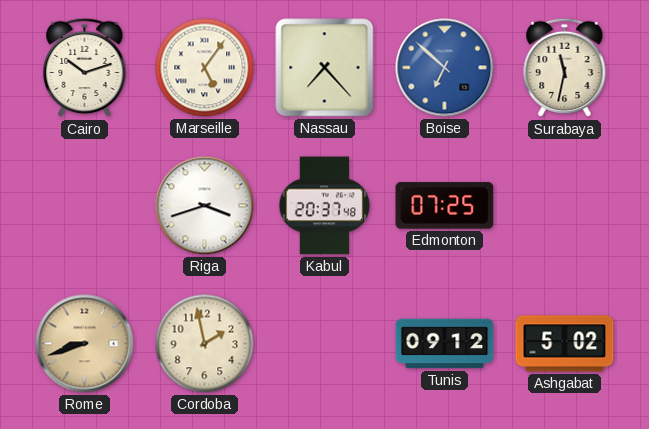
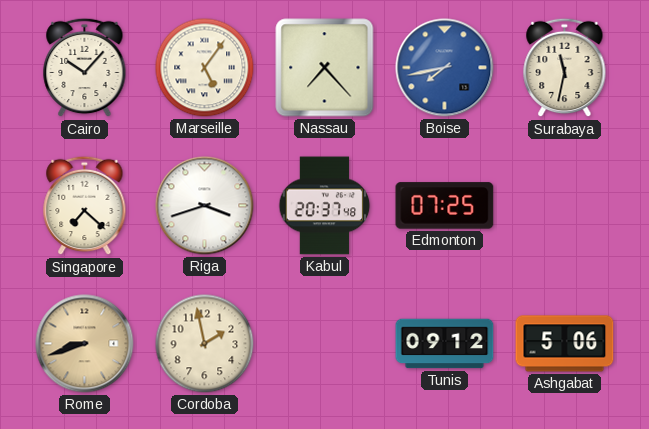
Cairo: 10:12 -> 10:07
Boise: 6:52 -> 7:43
Singapore: none -> 7:22
Ashgabat: 5:02 -> 5:06
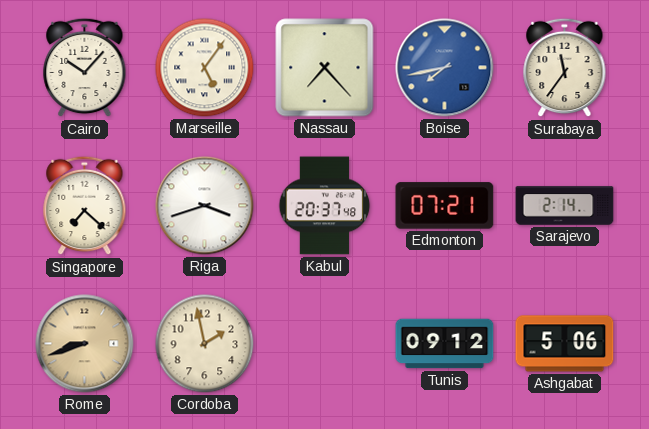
Surabaya: 11:32 -> 11:36
Edmonton: 07:25 -> 07:21
Sarajevo: none -> 2:14
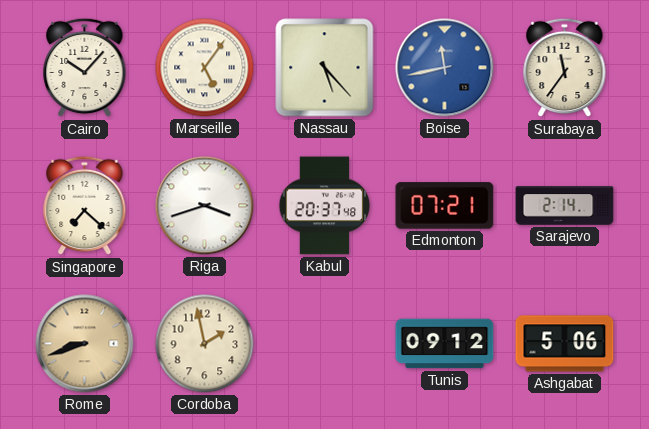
Nassau: 7:23 -> 5:23
Boise: 7:43 -> 11:43
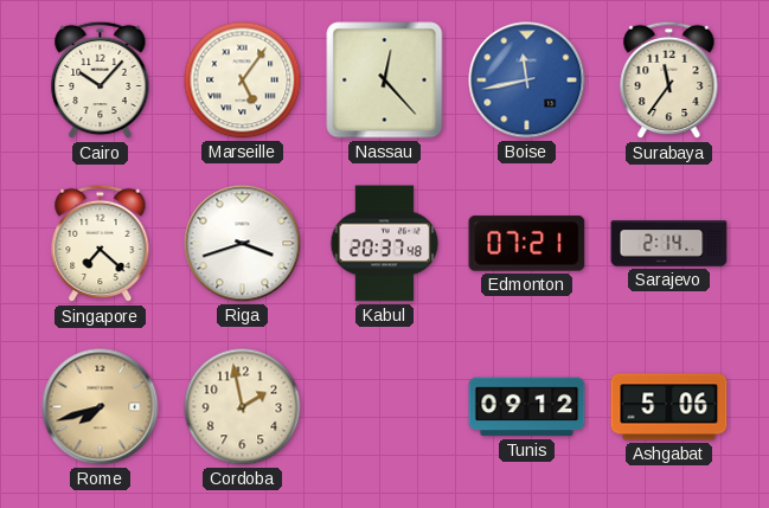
Nassau: 5:23 -> 12:23
Rome: 8:42 -> 7:42
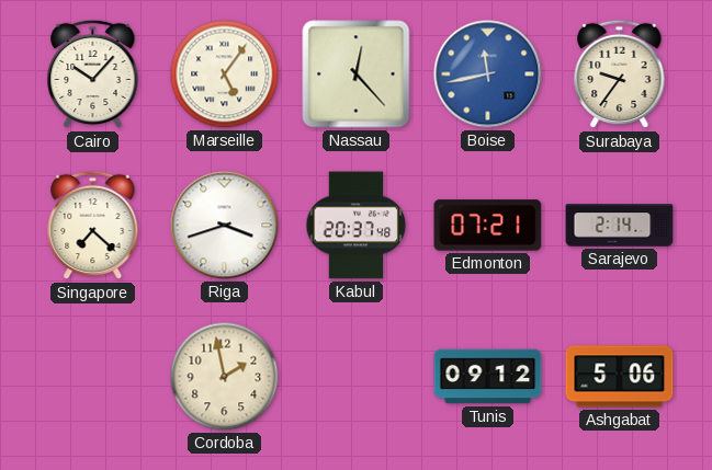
Surabaya: 11:36 -> 9:36
Rome: 7:42 -> none
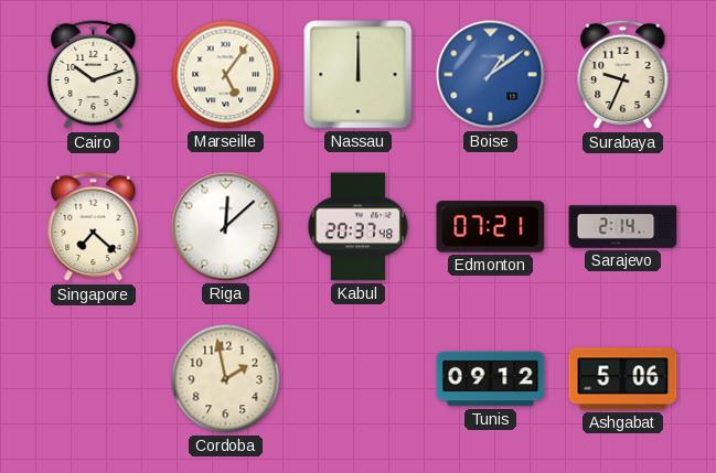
Cairo: 10:07 -> 10:12
Nassau: 12:23 -> 12:00
Boise: 11:43 -> 1:09
Surabaya: 9:36 -> 9:34
Riga: 3:42 -> 12:08
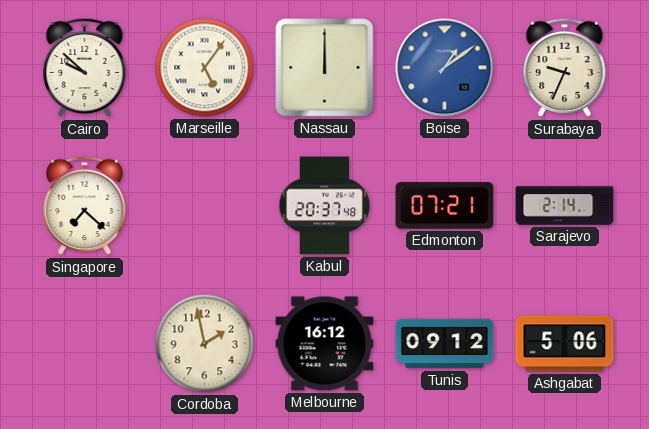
Cairo: 10:12 -> 9:52
Riga: 12:08 -> none
Melbourne: none -> 16:12
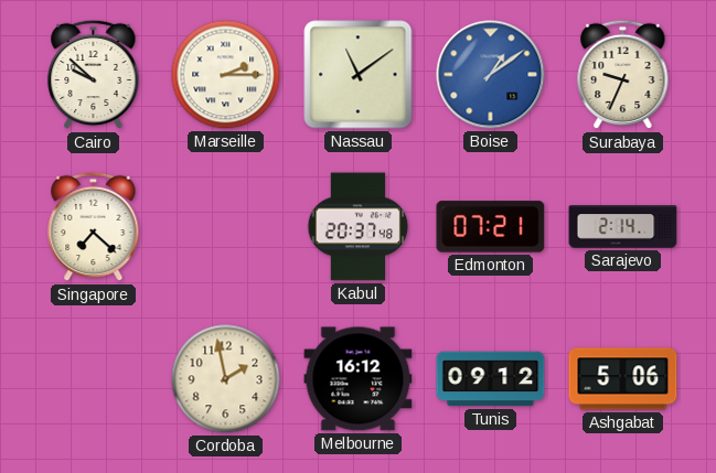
Marseille: 5:06 -> 2:15
Nassau: 12:00 -> 11:09
